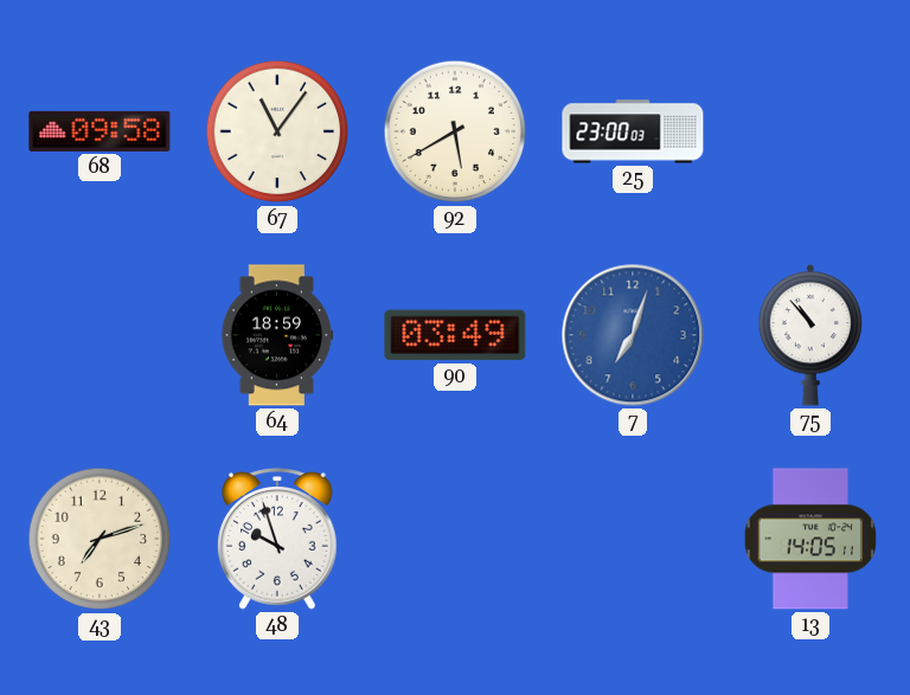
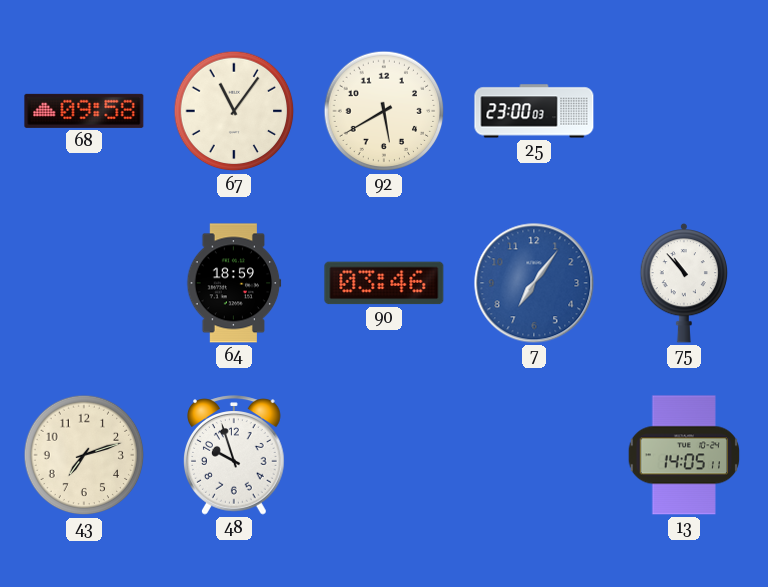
90: 03:49 -> 03:46
7: 7:03 -> 7:06
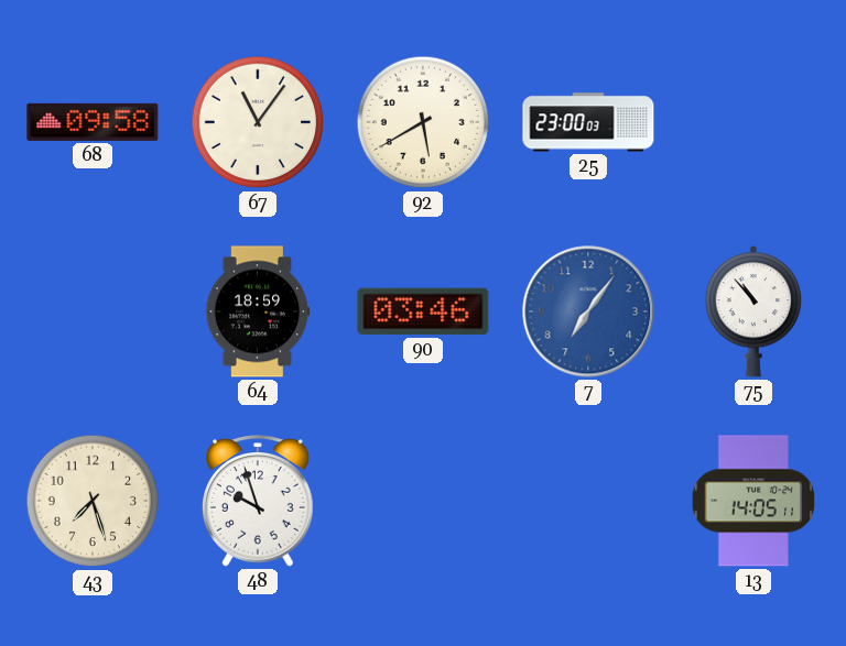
43: 7:12 -> 7:27
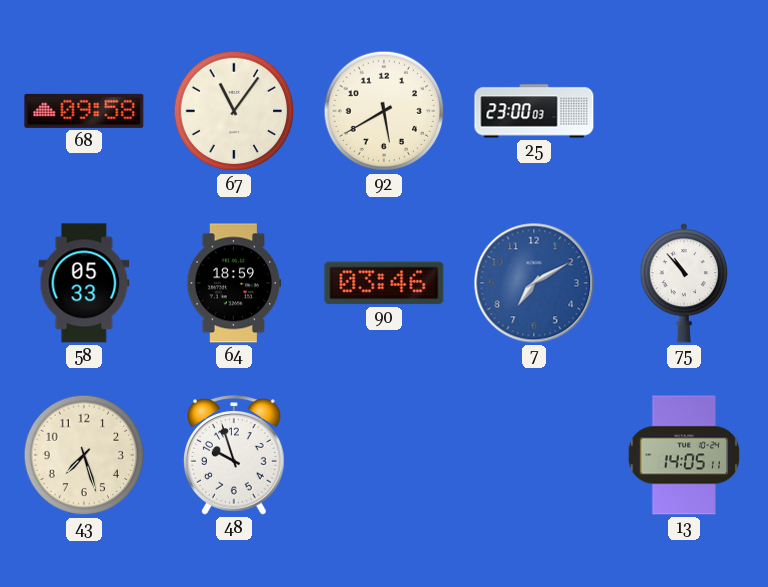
58: none -> 05:33
7: 7:06 -> 7:10
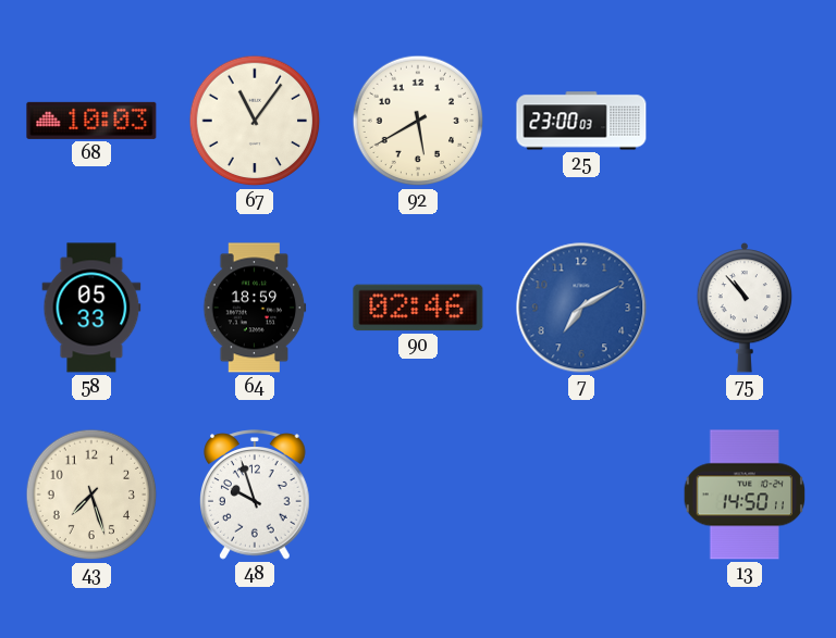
68: 09:58 -> 10:03
90: 03:46 -> 02:46
13: 14:05 -> 14:50
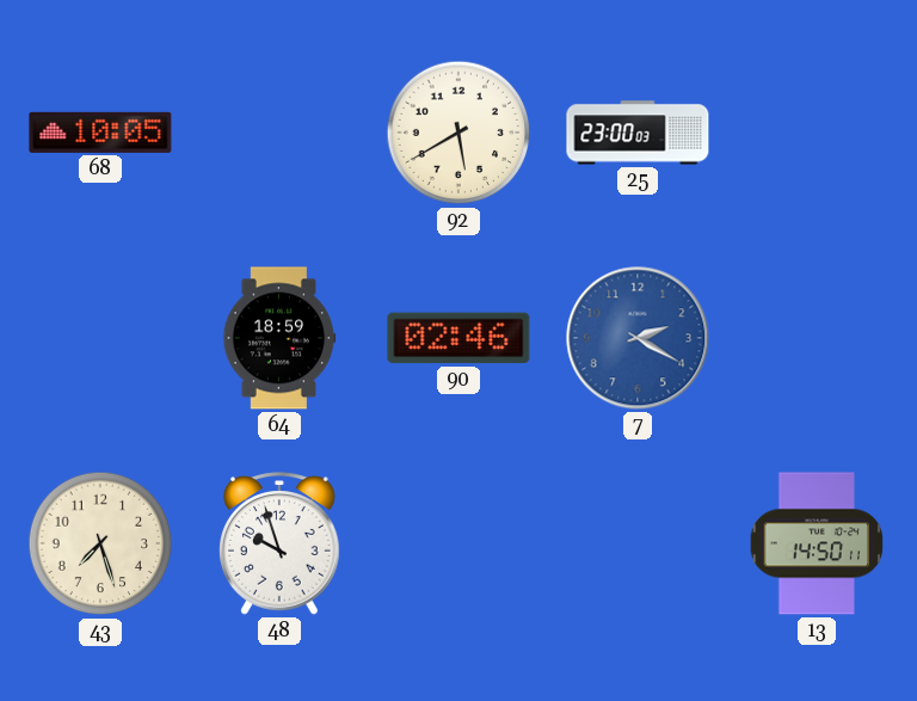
68: 10:03 -> 10:05
67: 11:06 -> none
58: 05:33 -> none
7: 7:10 -> 2:20
75: 10:53 -> none
